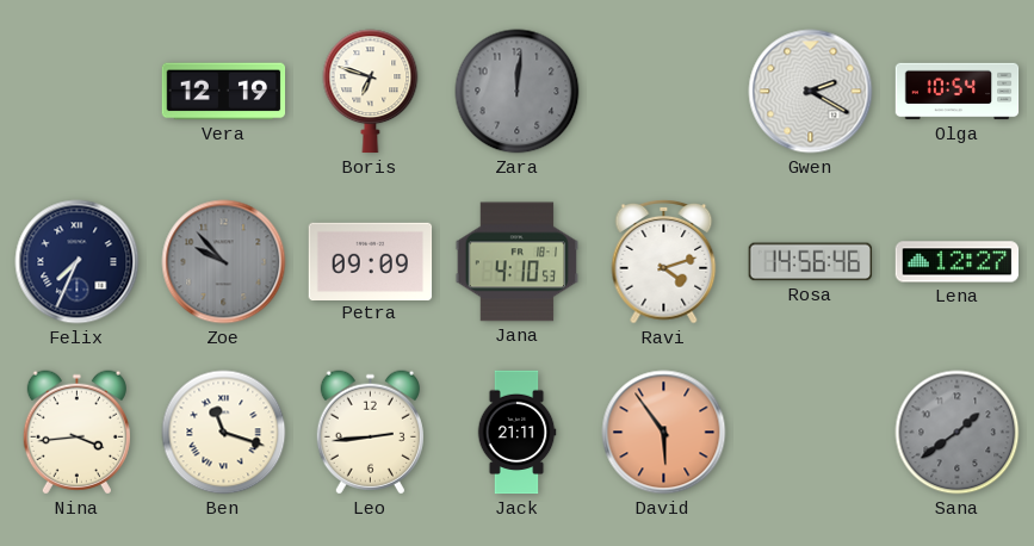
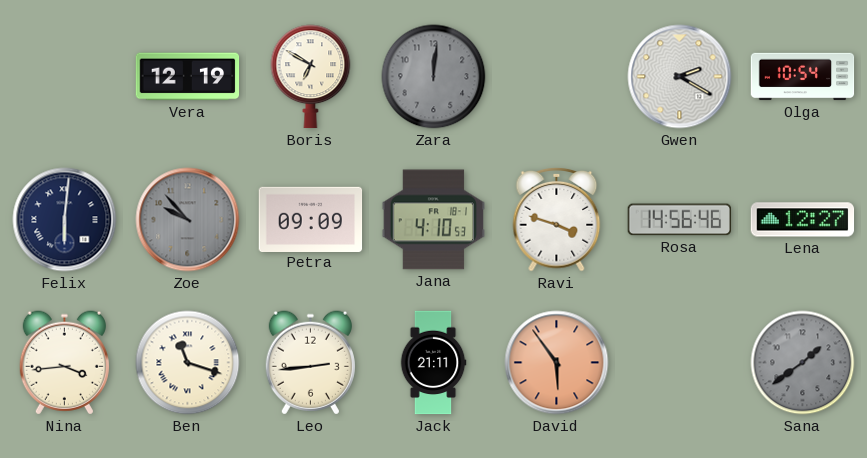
Boris: 6:48 -> 6:50
Felix: 7:34 -> 6:01
Ravi: 4:12 -> 3:48
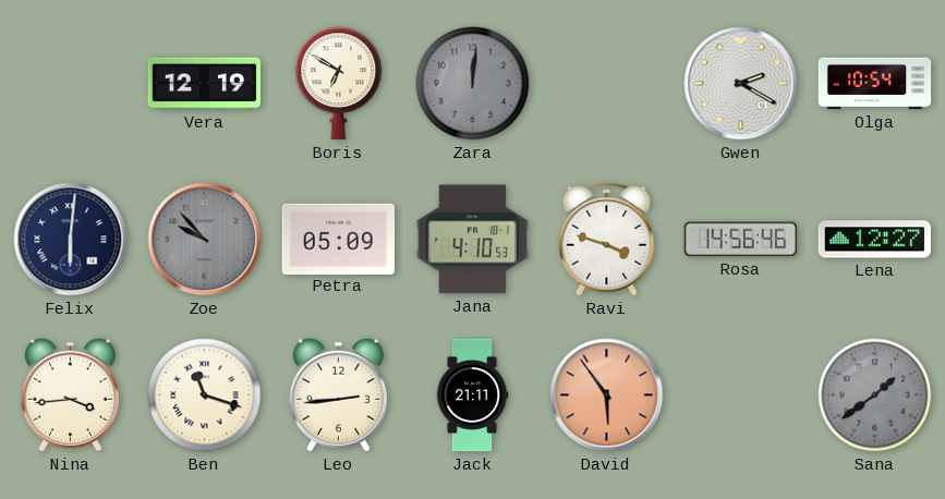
Petra: 09:09 -> 05:09
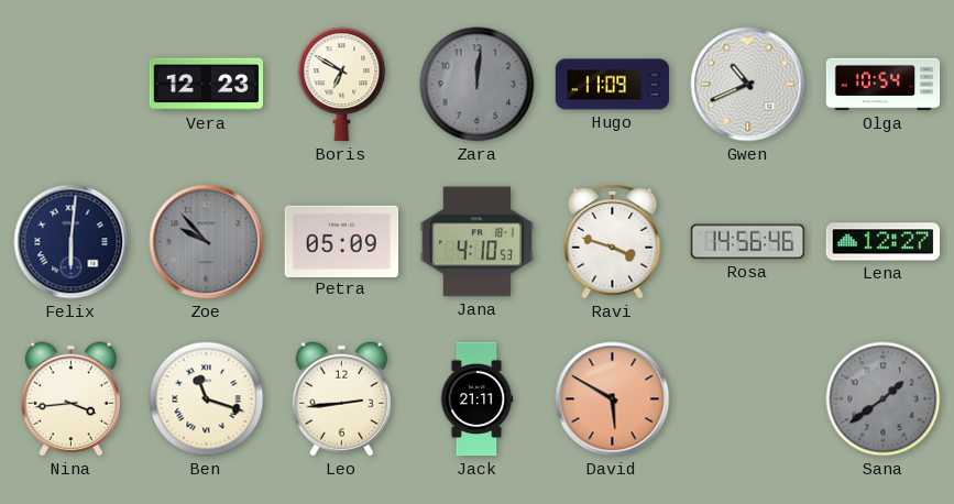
Vera: 12:19 -> 12:23
Hugo: none -> 11:09
Gwen: 2:20 -> 10:41
David: 5:54 -> 5:50
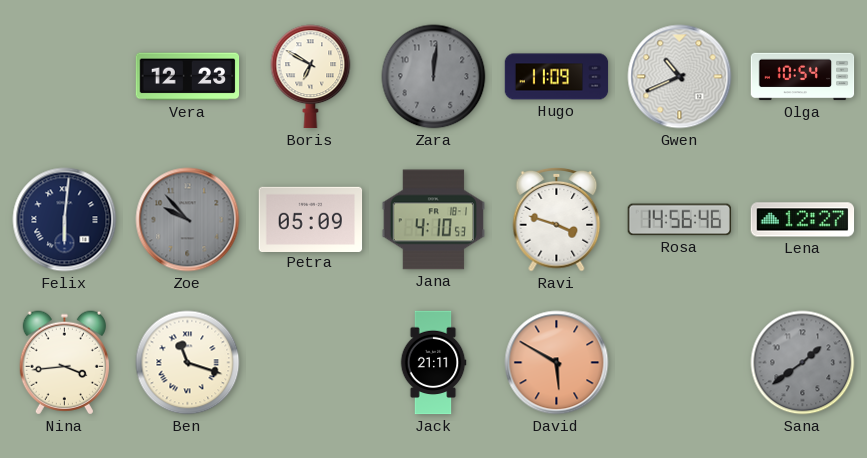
Leo: 2:44 -> none
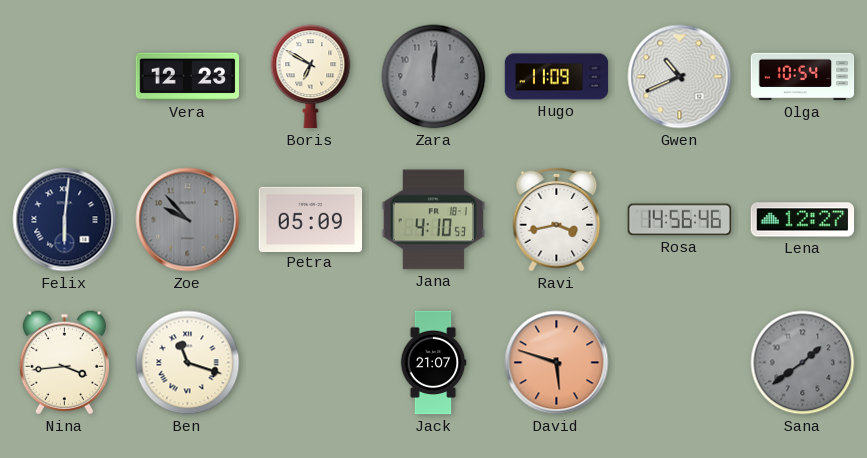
Ravi: 3:48 -> 3:43
Jack: 21:11 -> 21:07
David: 5:50 -> 5:48
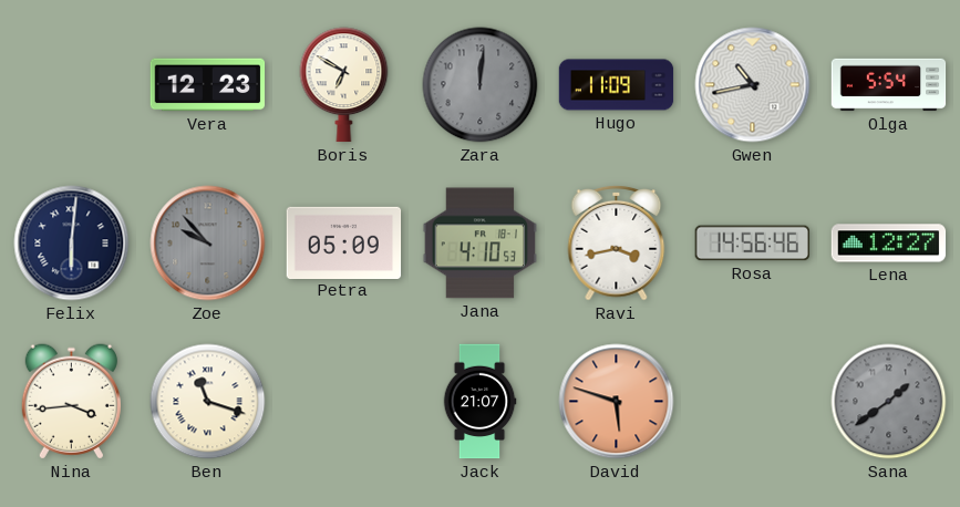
Gwen: 10:41 -> 10:43
Olga: 10:54 -> 5:54
